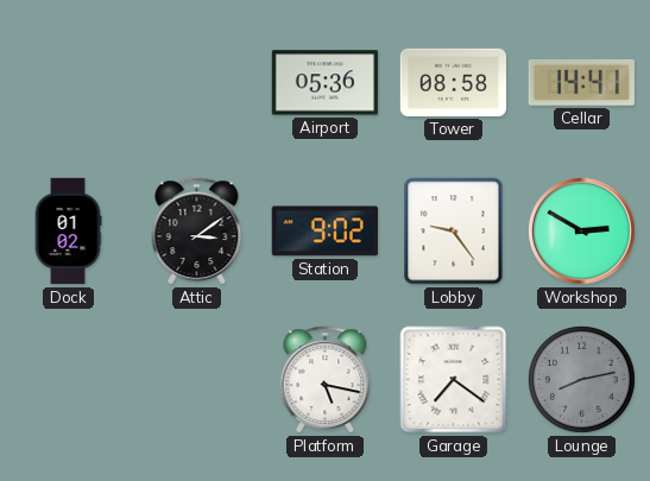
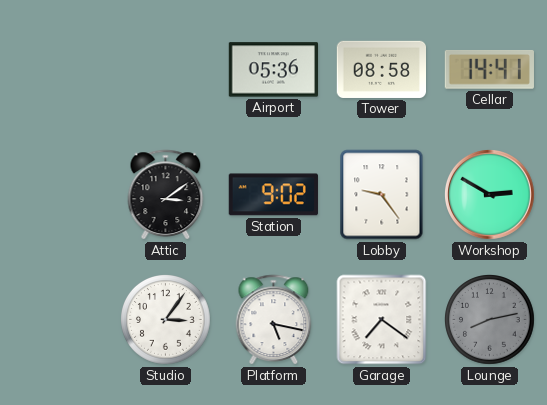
Dock: 01:02 -> none
Studio: none -> 3:06
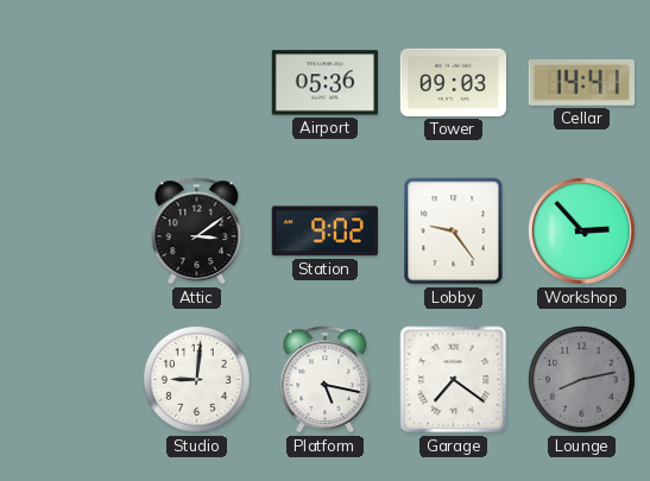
Tower: 08:58 -> 09:03
Workshop: 2:50 -> 2:53
Studio: 3:06 -> 9:01
